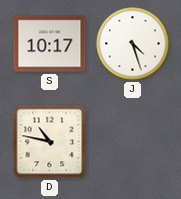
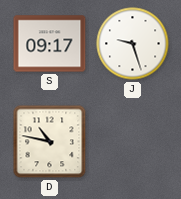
S: 10:17 -> 09:17
J: 4:27 -> 9:27
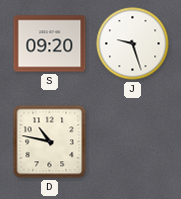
S: 09:17 -> 09:20
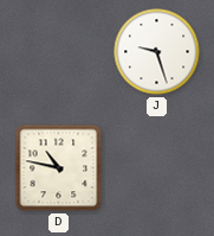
S: 09:20 -> none
